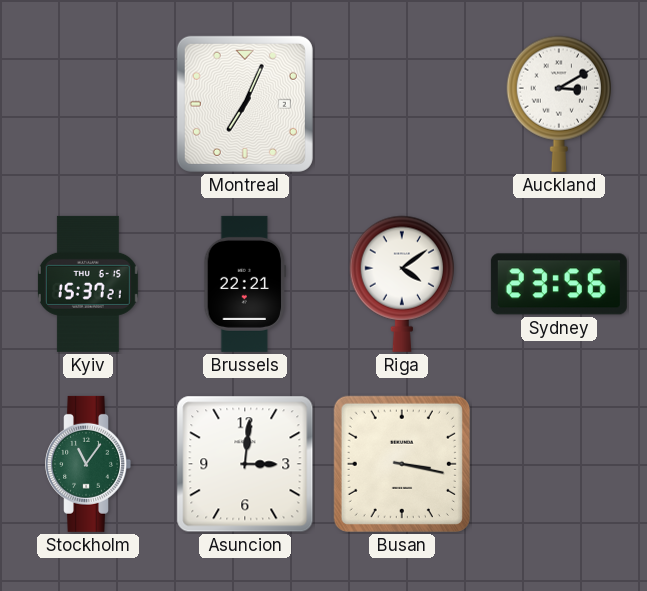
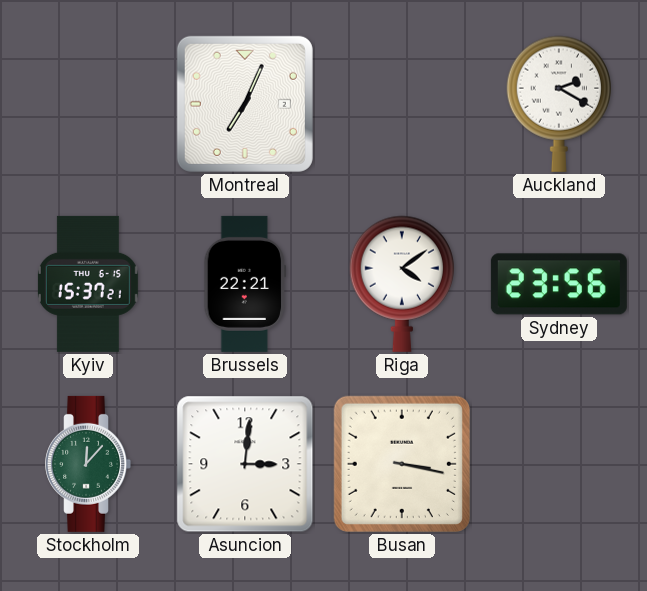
Auckland: 3:10 -> 2:20
Stockholm: 11:06 -> 12:07
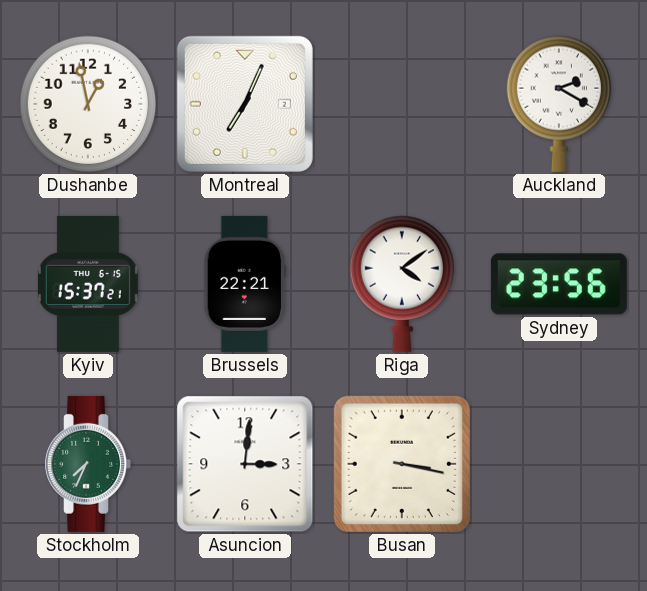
Dushanbe: none -> 12:58
Stockholm: 12:07 -> 7:34
